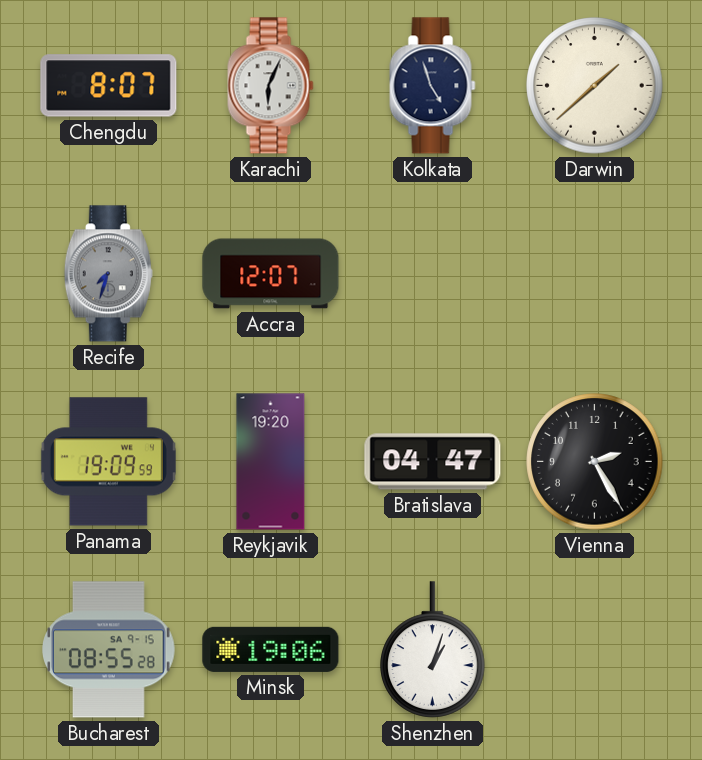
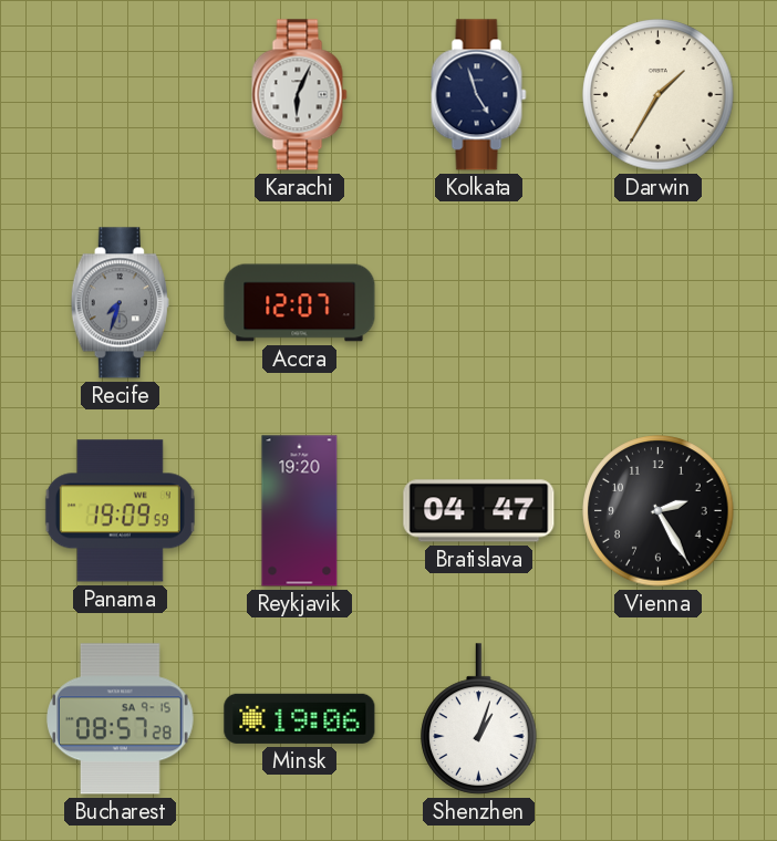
Chengdu: 8:07 -> none
Darwin: 1:38 -> 1:35
Bucharest: 08:55 -> 08:57
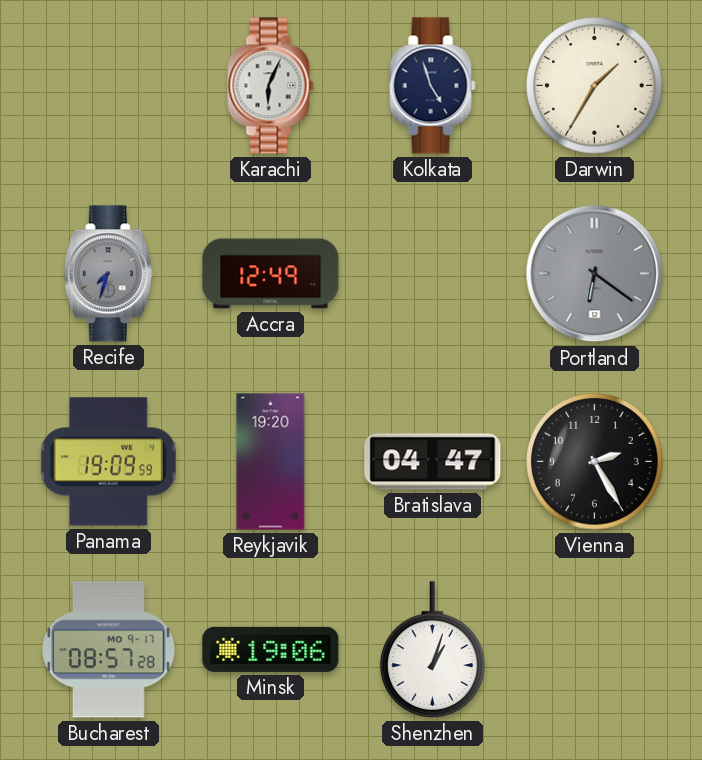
Accra: 12:07 -> 12:49
Portland: none -> 6:21
Bucharest date: SA 9-15 -> MO 9-17
